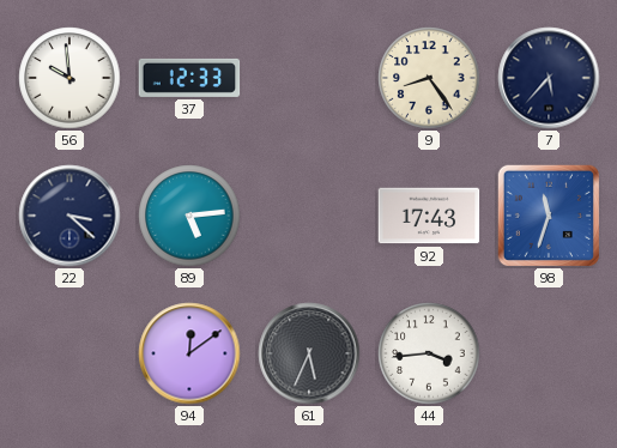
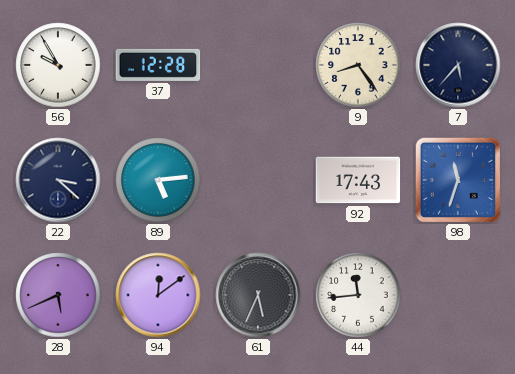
56: 9:59 -> 9:55
37: 12:33 -> 12:28
28: none -> 5:41
44: 3:44 -> 11:44
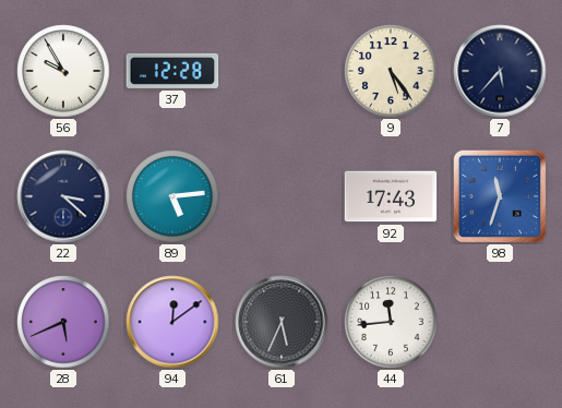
9: 8:24 -> 5:24
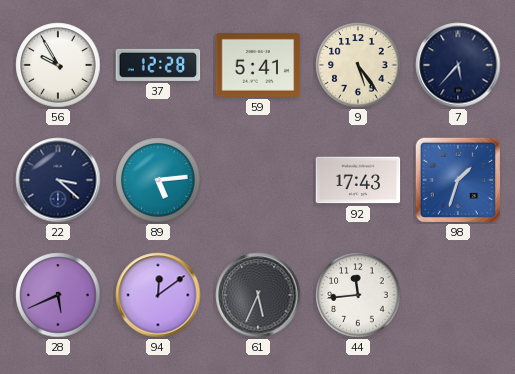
59: none -> 5:41
98: 11:33 -> 1:33
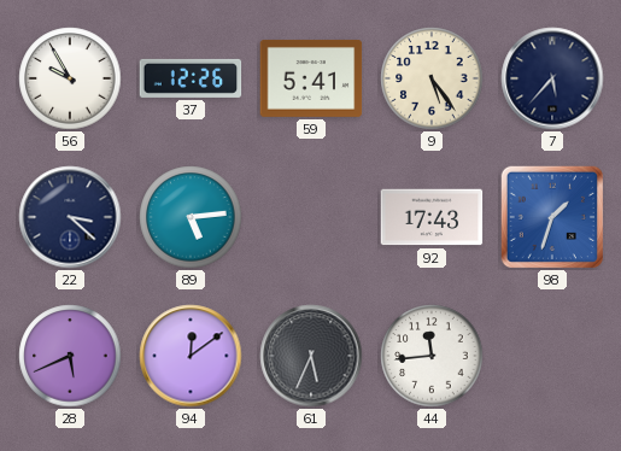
37: 12:28 -> 12:26
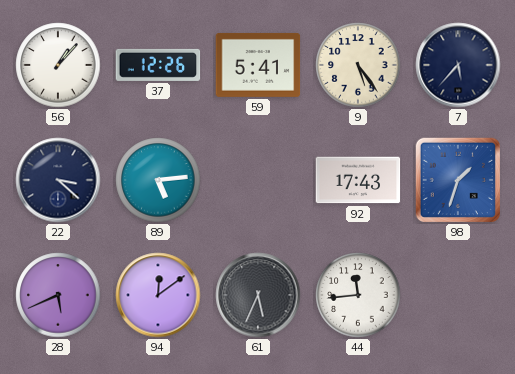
56: 9:55 -> 1:07
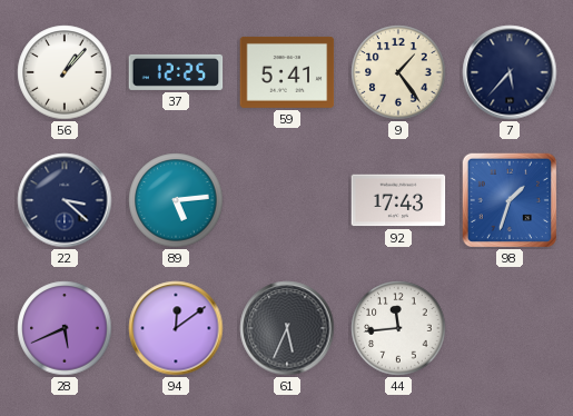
37: 12:26 -> 12:25
9: 5:24 -> 1:24
